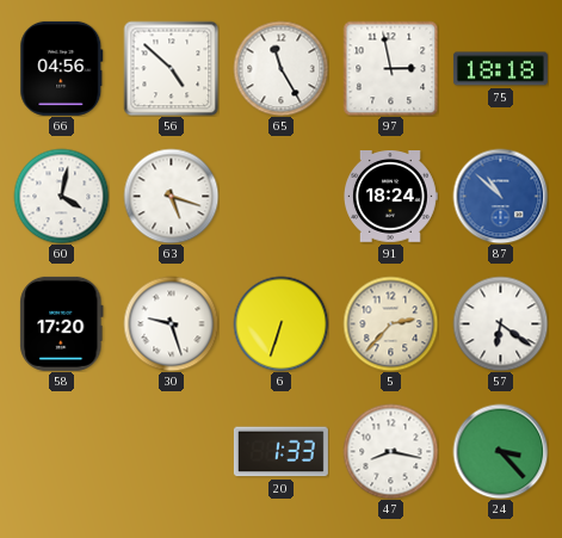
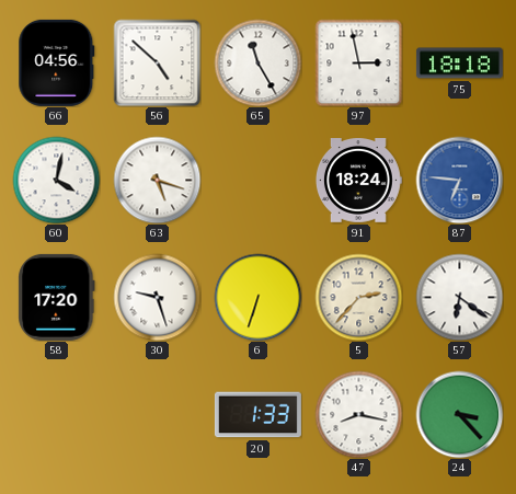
87: 10:52 -> 6:46
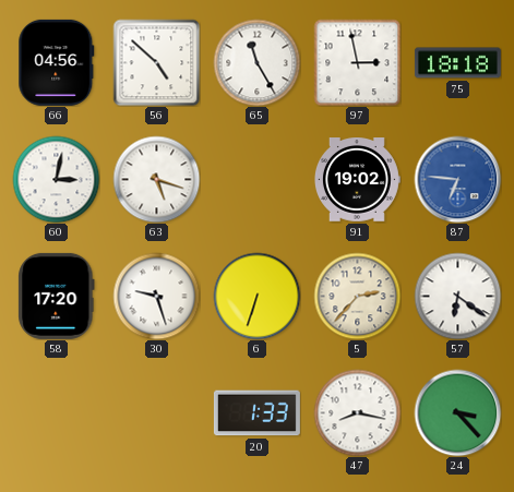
60: 4:02 -> 3:02
91: 18:24 -> 19:02
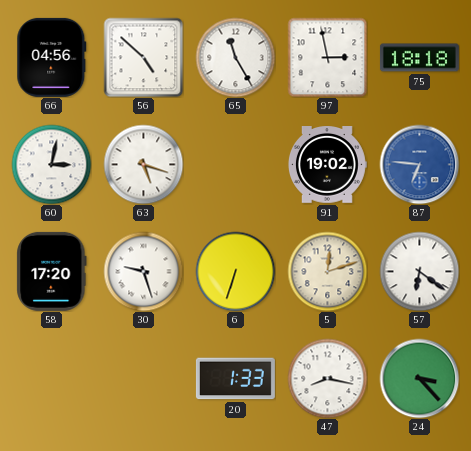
5: 2:37 -> 12:12
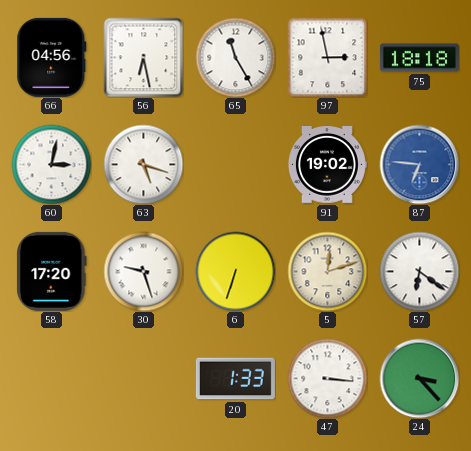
56: 4:52 -> 6:28
47: 8:17 -> 3:16
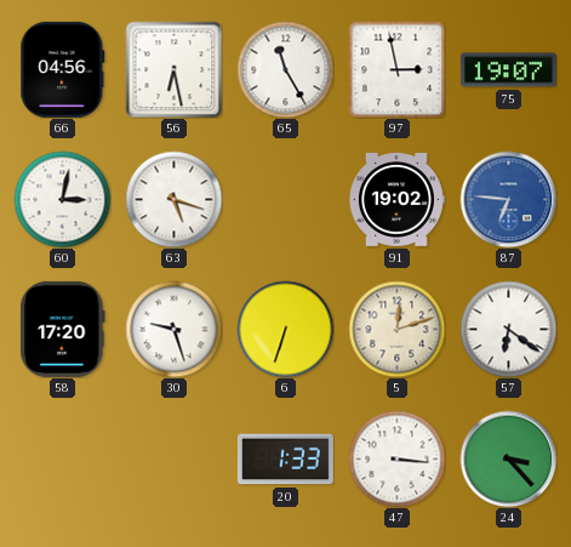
75: 18:18 -> 19:07
